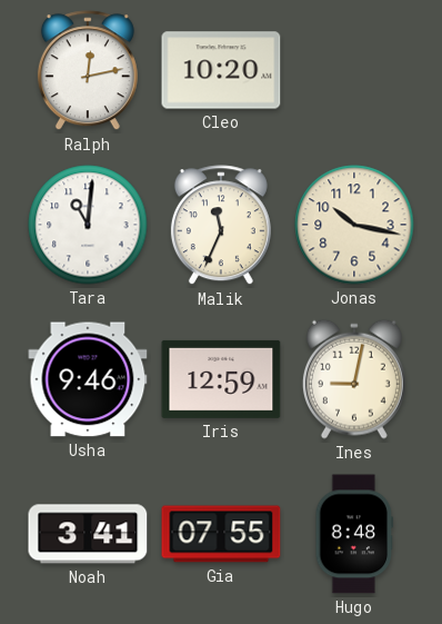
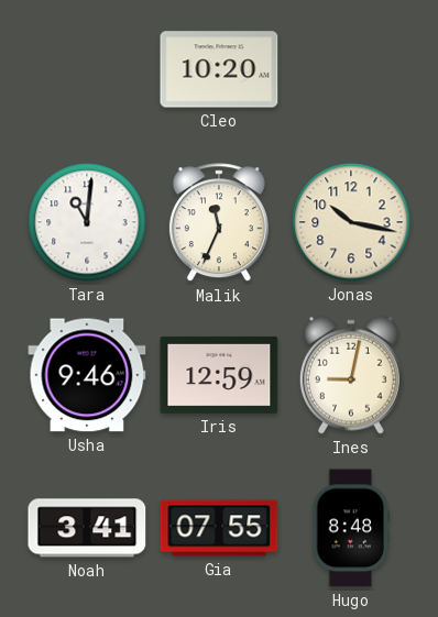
Ralph: 12:13 -> none
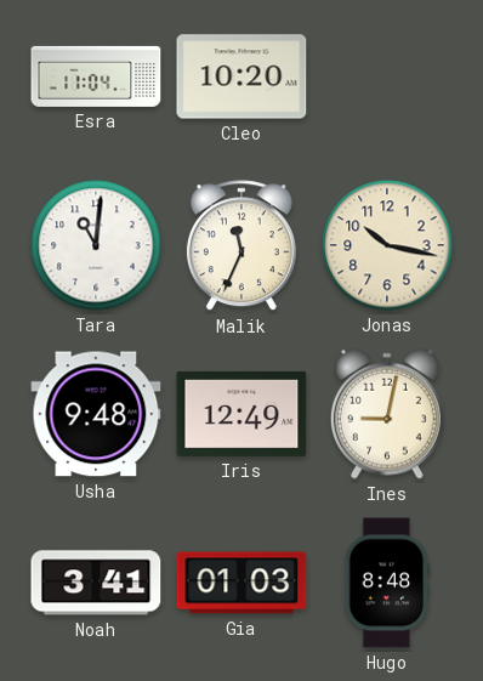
Esra: none -> 11:04
Usha: 9:46 -> 9:48
Iris: 12:59 -> 12:49
Gia: 07:55 -> 01:03
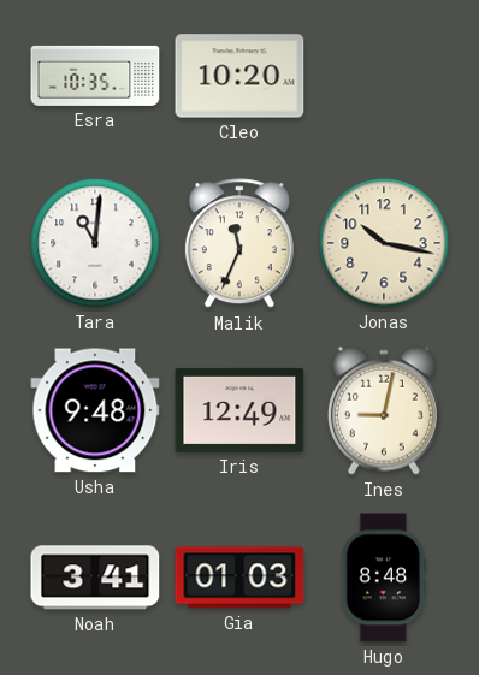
Esra: 11:04 -> 10:35
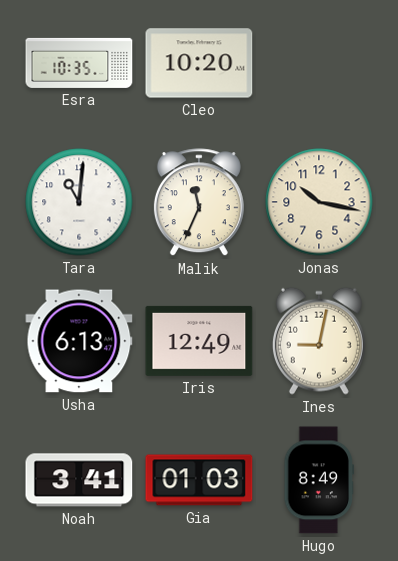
Usha: 9:48 -> 6:13
Hugo: 8:48 -> 8:49
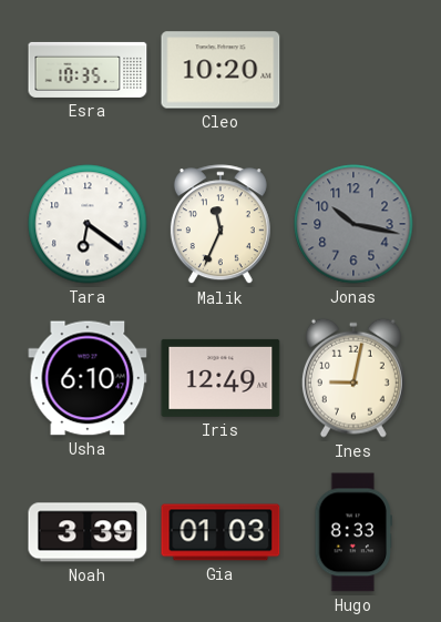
Tara: 11:01 -> 6:21
Jonas dial: cream -> grey
Usha: 6:13 -> 6:10
Noah: 3:41 -> 3:39
Hugo: 8:49 -> 8:33
